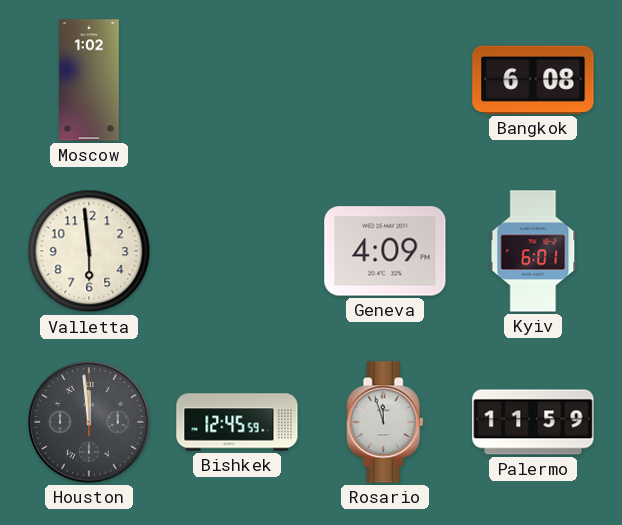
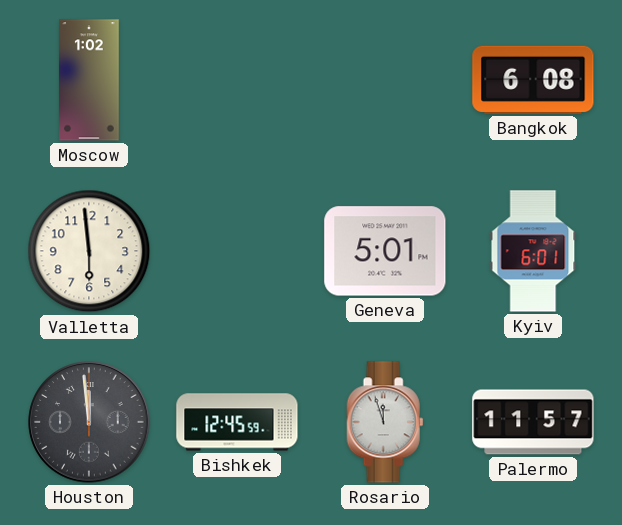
Geneva: 4:09 -> 5:01
Palermo: 11:59 -> 11:57
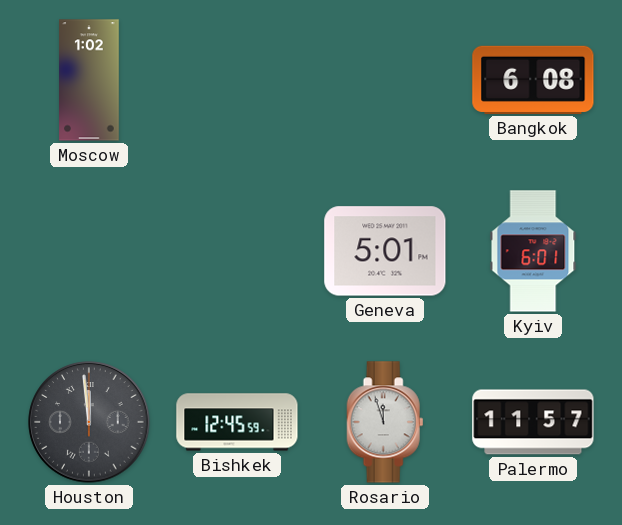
Valletta: 5:59 -> none
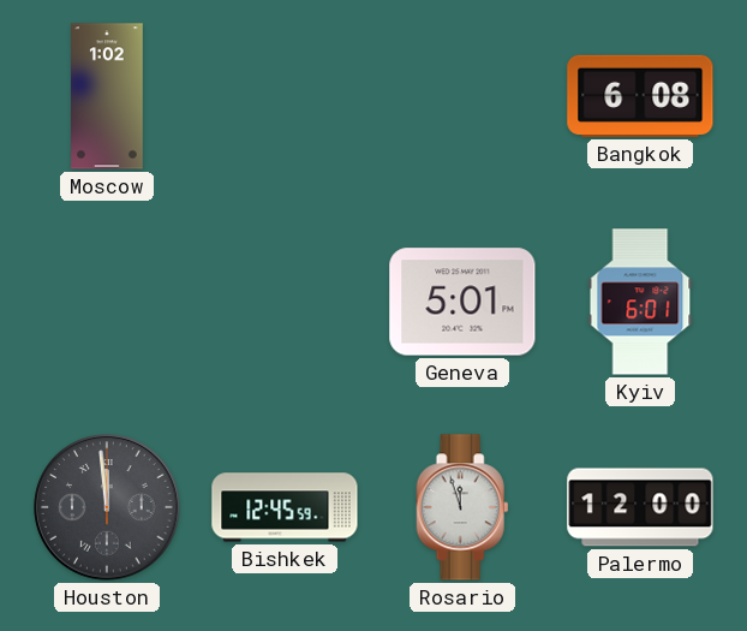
Palermo: 11:57 -> 12:00
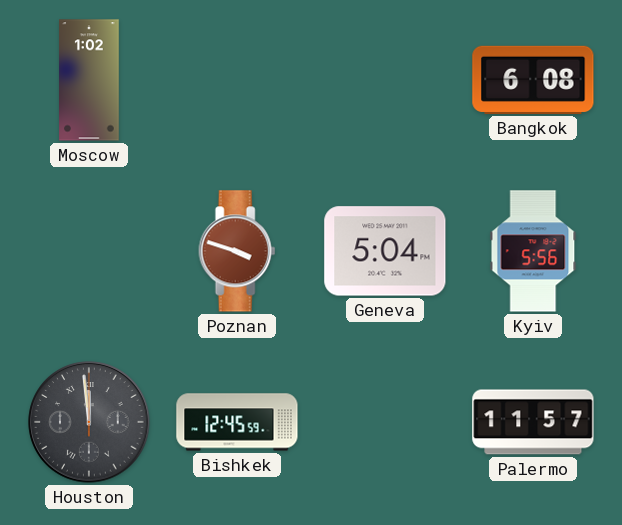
Poznan: none -> 3:48
Geneva: 5:01 -> 5:04
Kyiv: 6:01 -> 5:56
Rosario: 11:57 -> none
Palermo: 12:00 -> 11:57
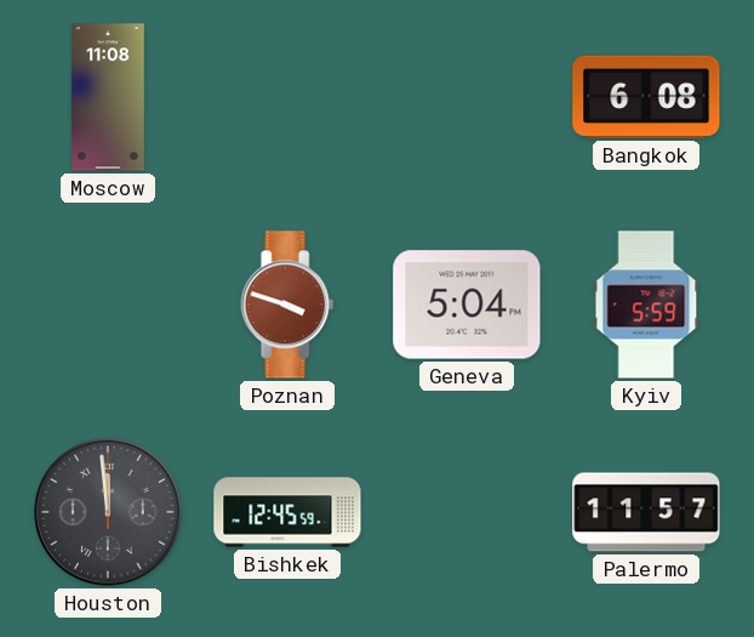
Moscow: 1:02 -> 11:08
Kyiv: 5:56 -> 5:59
